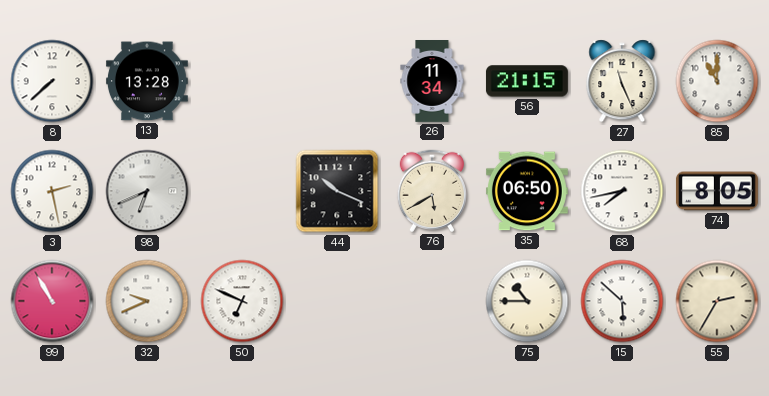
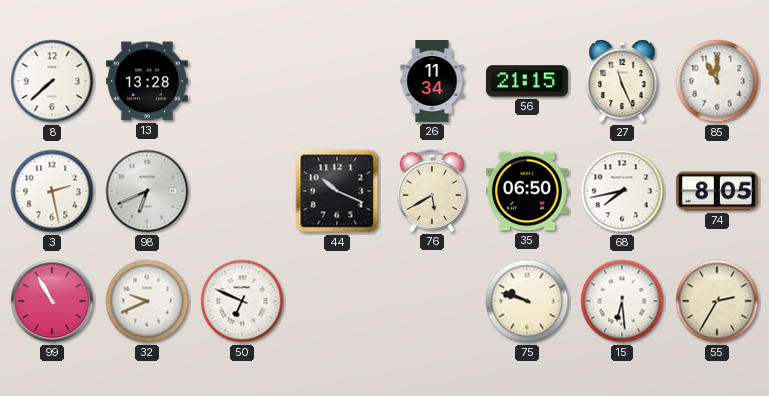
75: 10:45 -> 9:48
15: 5:52 -> 6:29
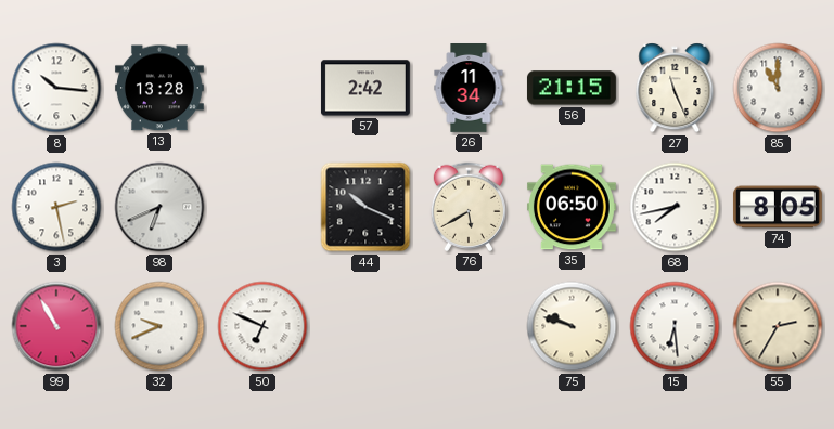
8: 7:38 -> 10:16
57: none -> 2:42
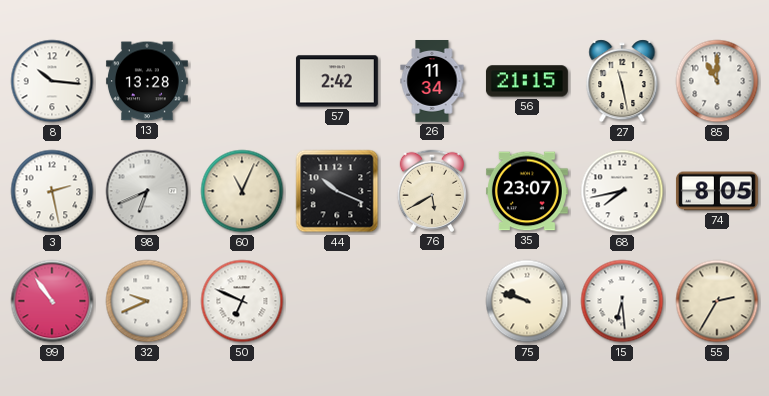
27: 11:26 -> 11:28
60: none -> 11:04
35: 06:50 -> 23:07
99: 10:55 -> 10:54
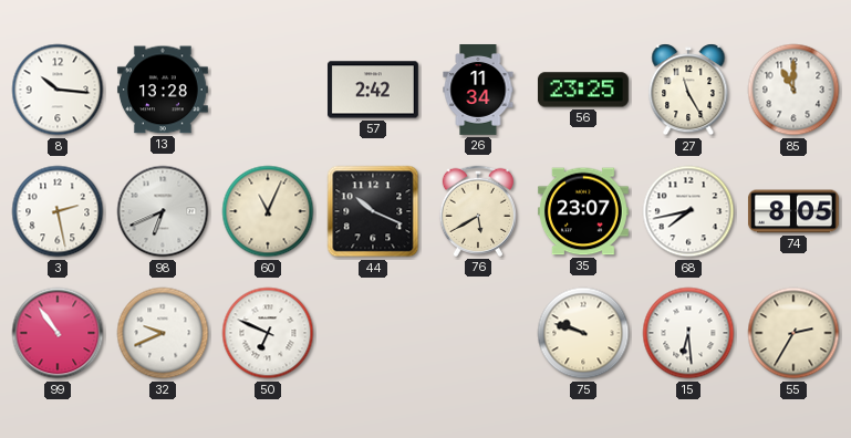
56: 21:15 -> 23:25
27: 11:28 -> 11:25
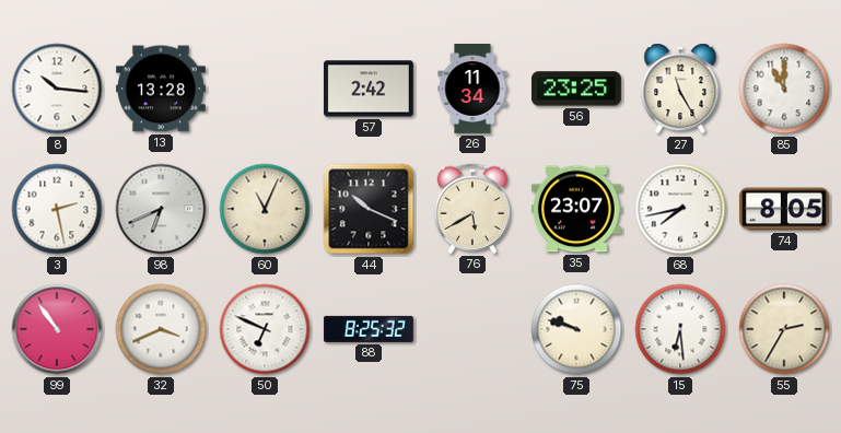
32: 9:41 -> 3:41
88: none -> 8:25
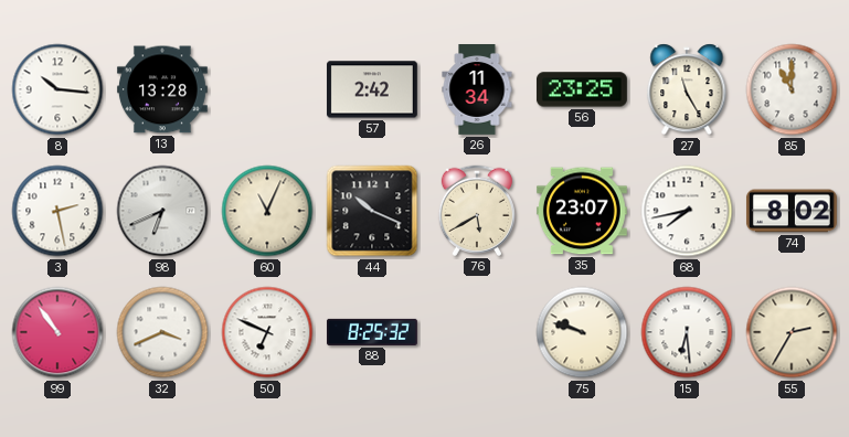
74: 8:05 -> 8:02
